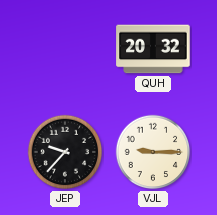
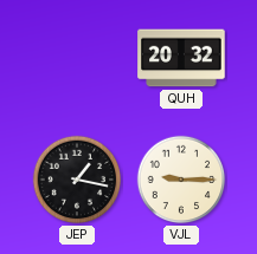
JEP: 9:37 -> 1:17
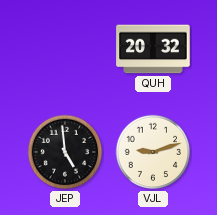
JEP: 1:17 -> 4:59
VJL: 9:15 -> 9:12
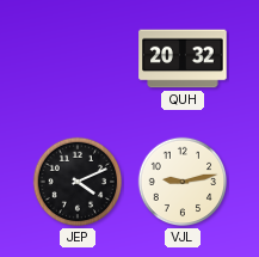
JEP: 4:59 -> 4:11
VJL: 9:12 -> 9:13
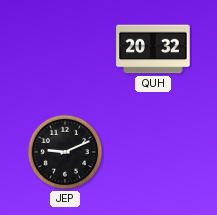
JEP: 4:11 -> 9:11
VJL: 9:13 -> none
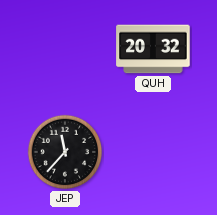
JEP: 9:11 -> 11:37
